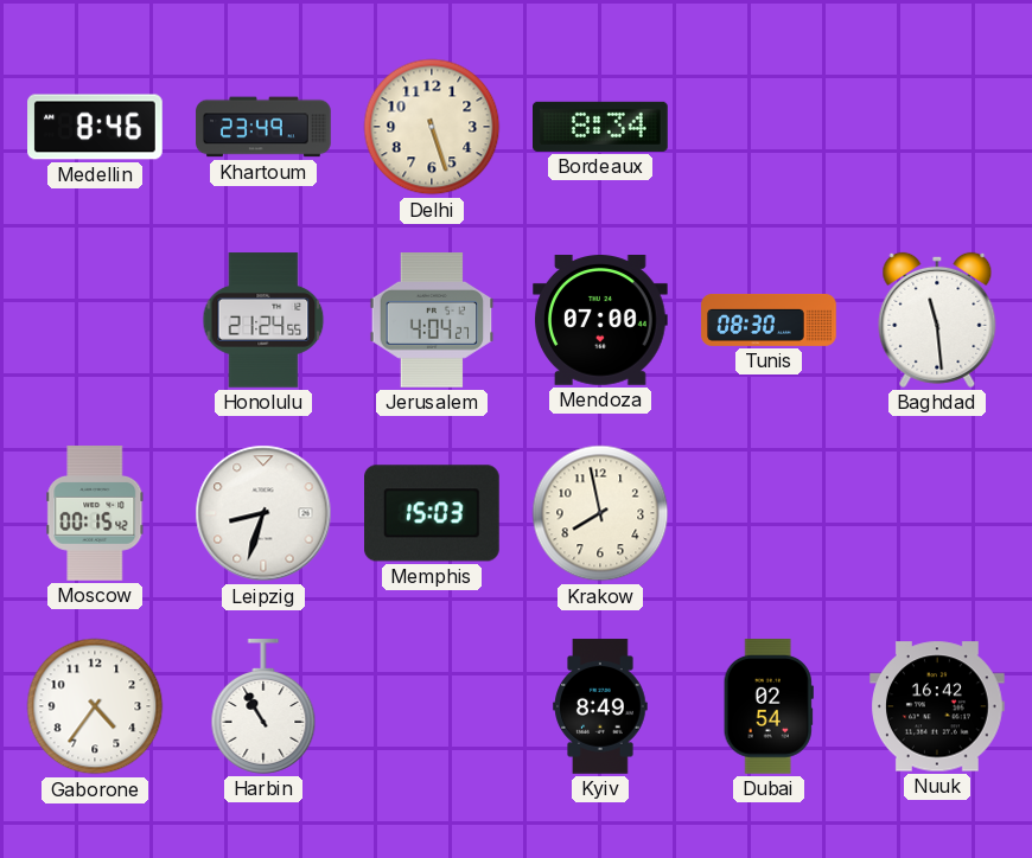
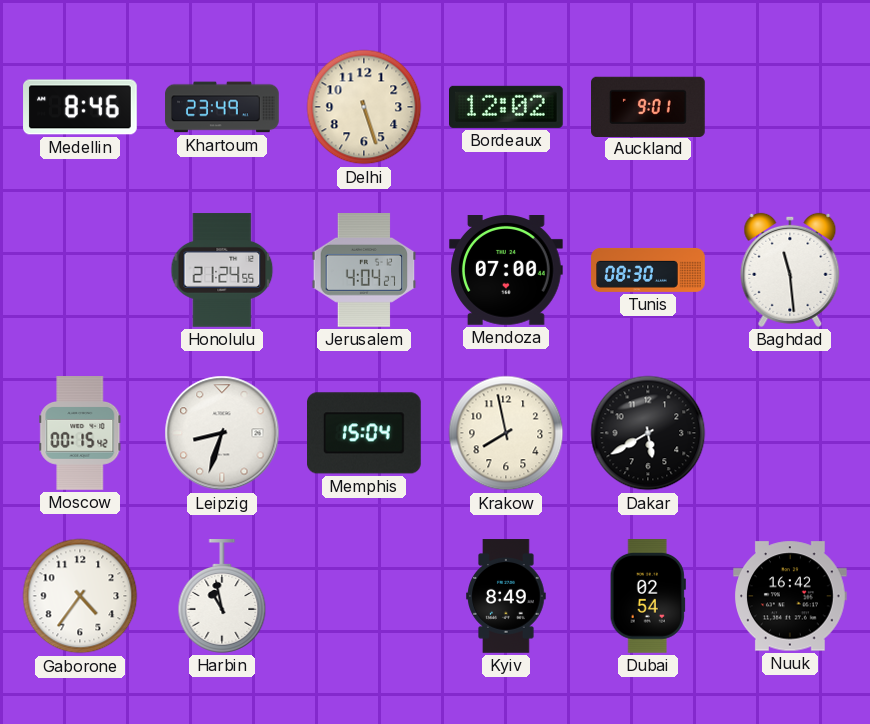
Bordeaux: 8:34 -> 12:02
Auckland: none -> 9:01
Memphis: 15:03 -> 15:04
Dakar: none -> 5:40
Harbin: 10:55 -> 10:58
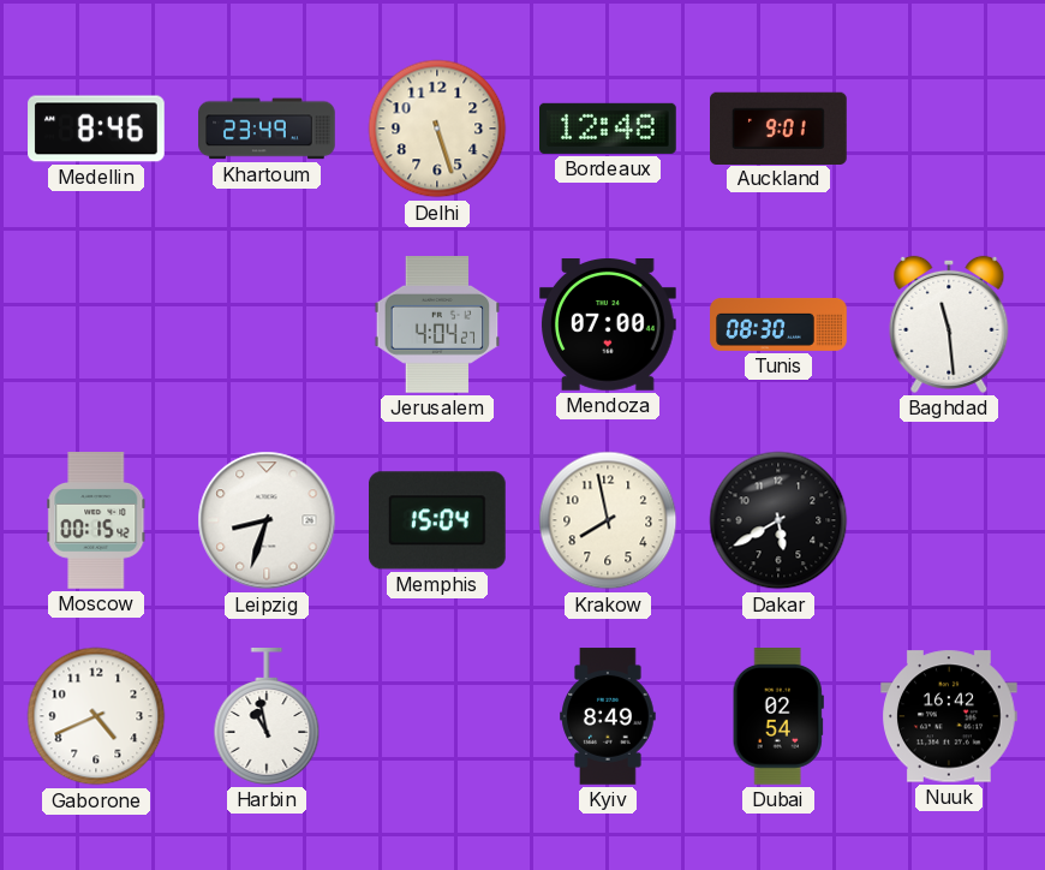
Bordeaux: 12:02 -> 12:48
Honolulu: 21:24 -> none
Gaborone: 4:36 -> 4:41
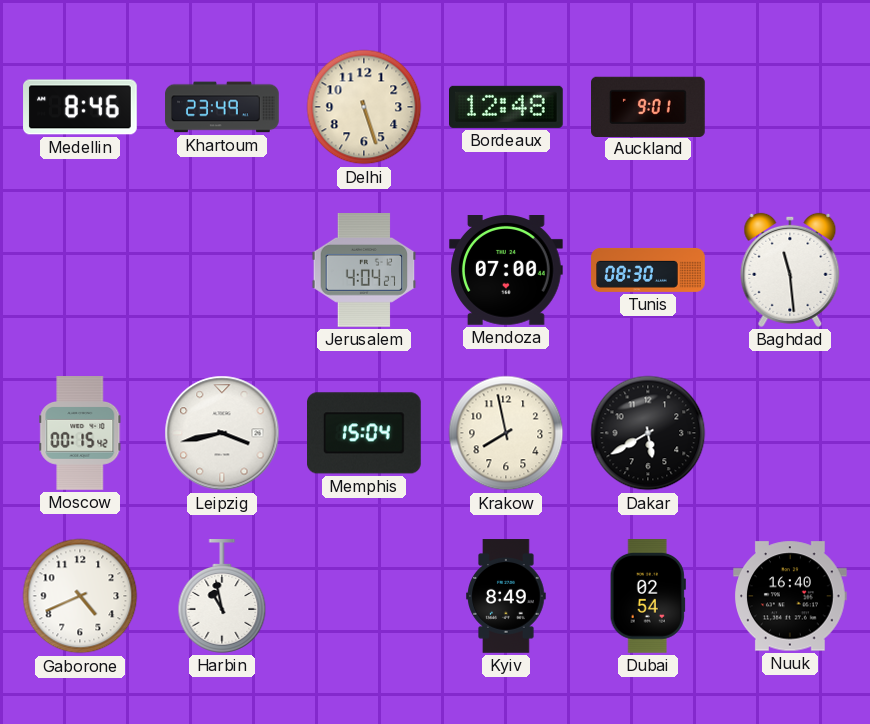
Leipzig: 8:33 -> 3:43
Nuuk: 16:42 -> 16:40
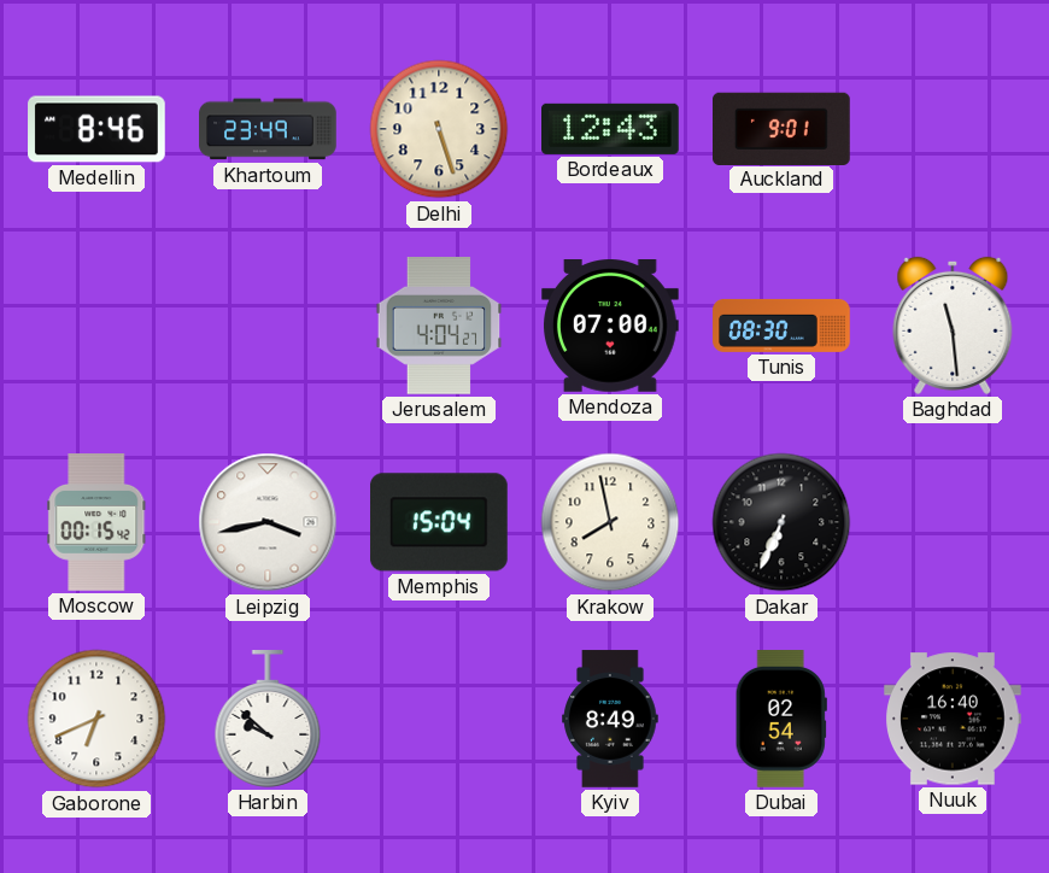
Bordeaux: 12:48 -> 12:43
Dakar: 5:40 -> 6:34
Gaborone: 4:41 -> 6:41
Harbin: 10:58 -> 9:52
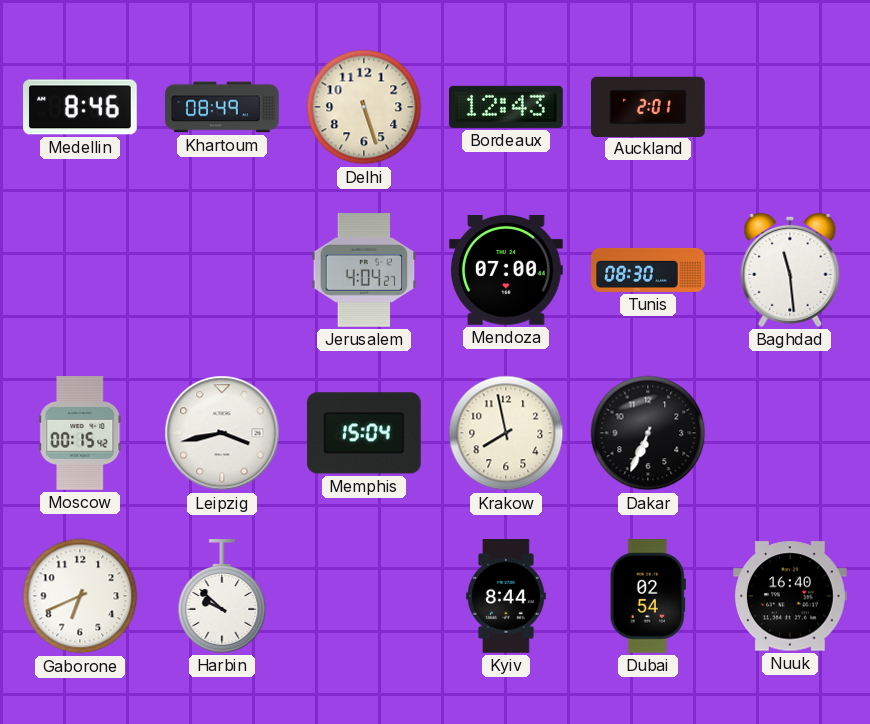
Khartoum: 23:49 -> 08:49
Auckland: 9:01 -> 2:01
Kyiv: 8:49 -> 8:44
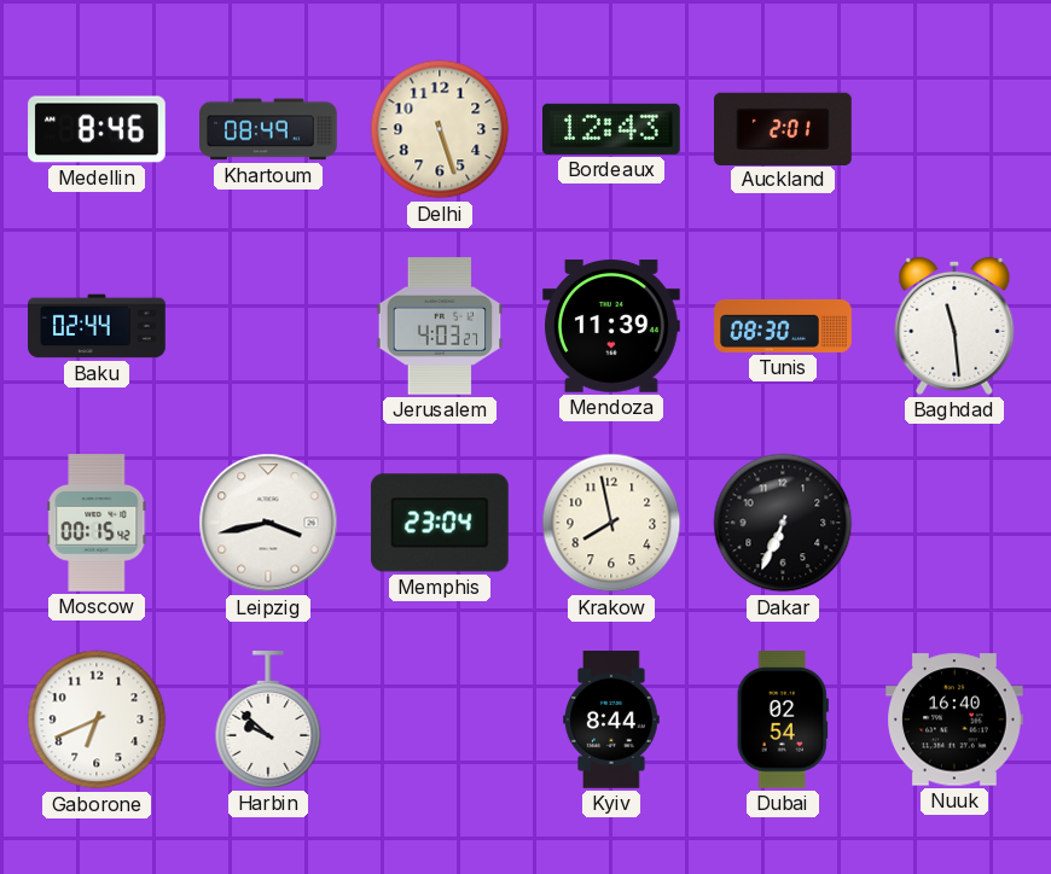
Baku: none -> 02:44
Jerusalem: 4:04 -> 4:03
Mendoza: 07:00 -> 11:39
Memphis: 15:04 -> 23:04
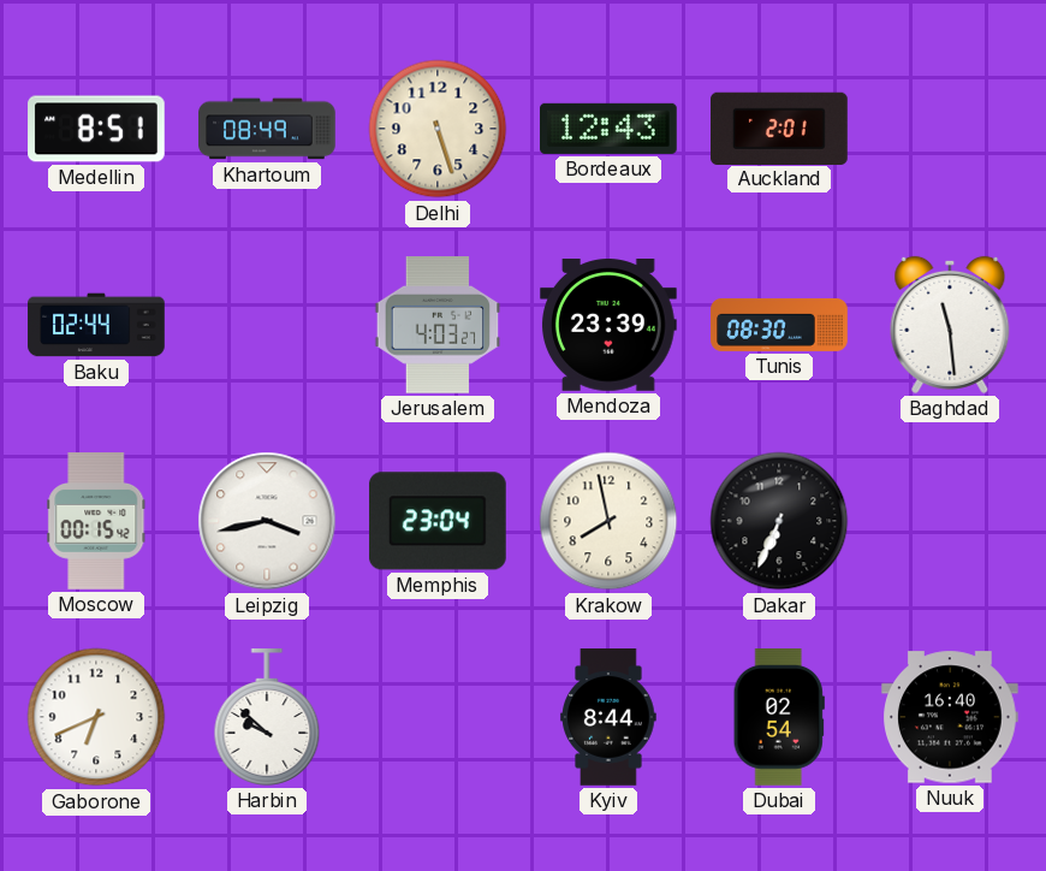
Medellin: 8:46 -> 8:51
Mendoza: 11:39 -> 23:39
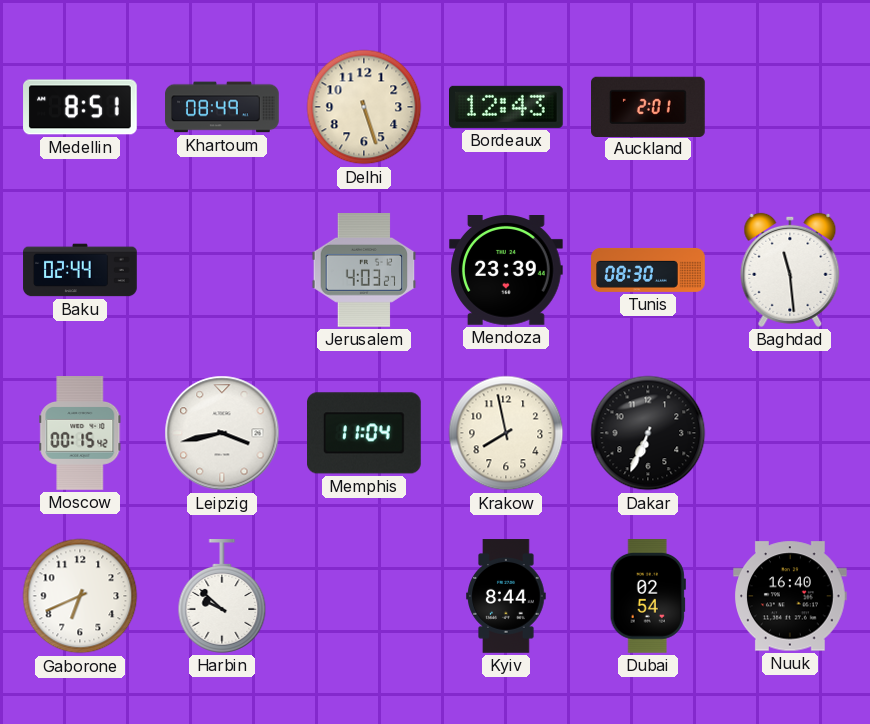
Memphis: 23:04 -> 11:04
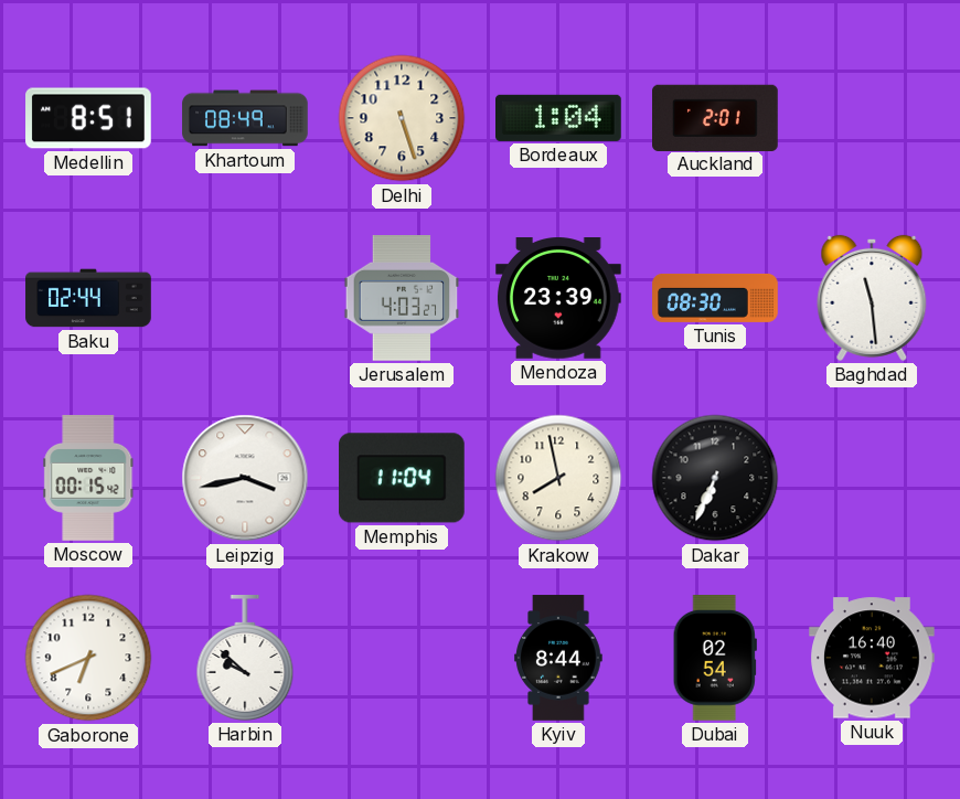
Bordeaux: 12:43 -> 1:04
